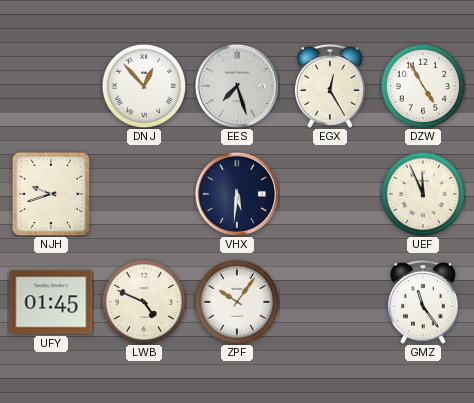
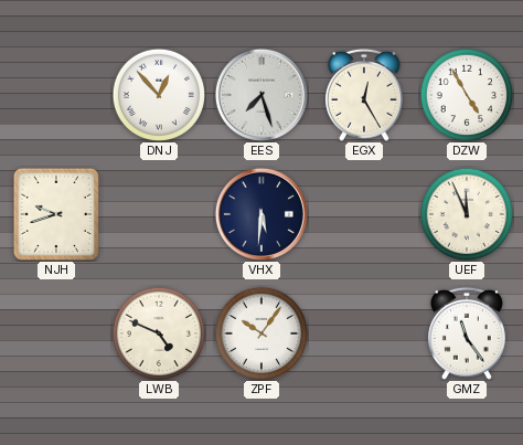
UFY: 01:45 -> none
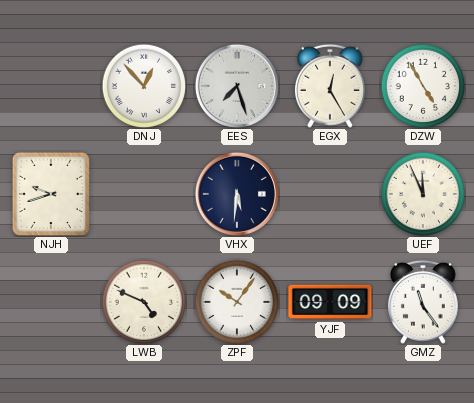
YJF: none -> 09:09
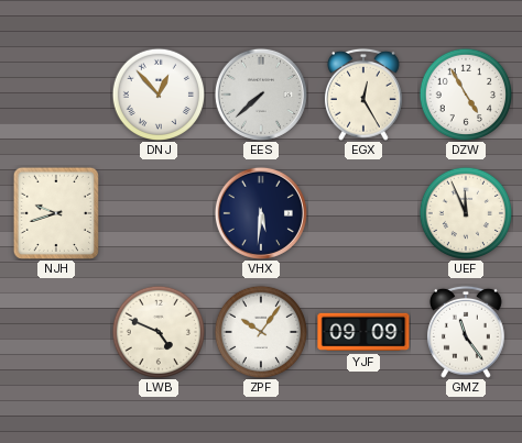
EES: 7:27 -> 7:38
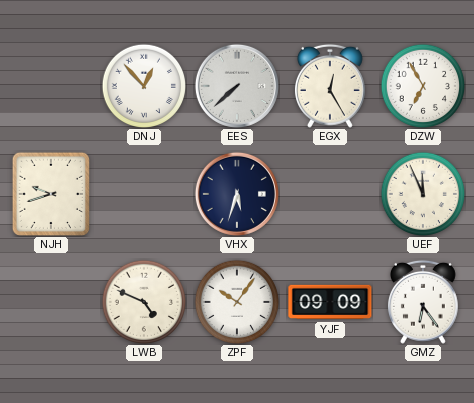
DZW: 4:55 -> 6:55
VHX: 5:31 -> 5:33
GMZ: 11:24 -> 6:24
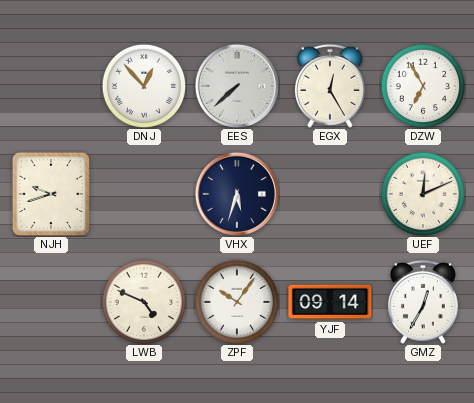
UEF: 11:56 -> 12:11
YJF: 09:09 -> 09:14
GMZ: 6:24 -> 12:35
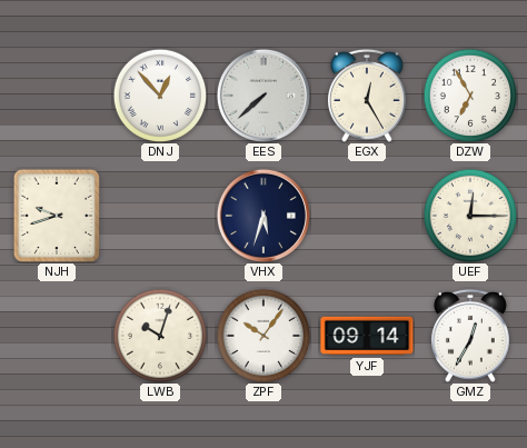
UEF: 12:11 -> 12:15
LWB: 4:49 -> 10:03
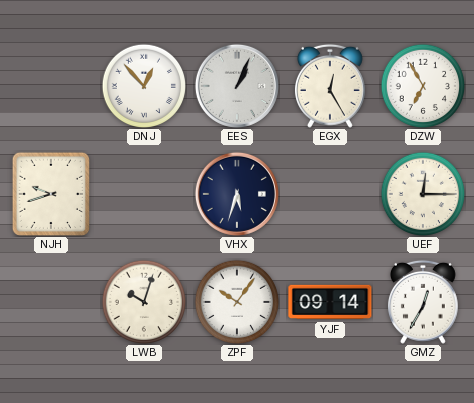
EES: 7:38 -> 1:04
